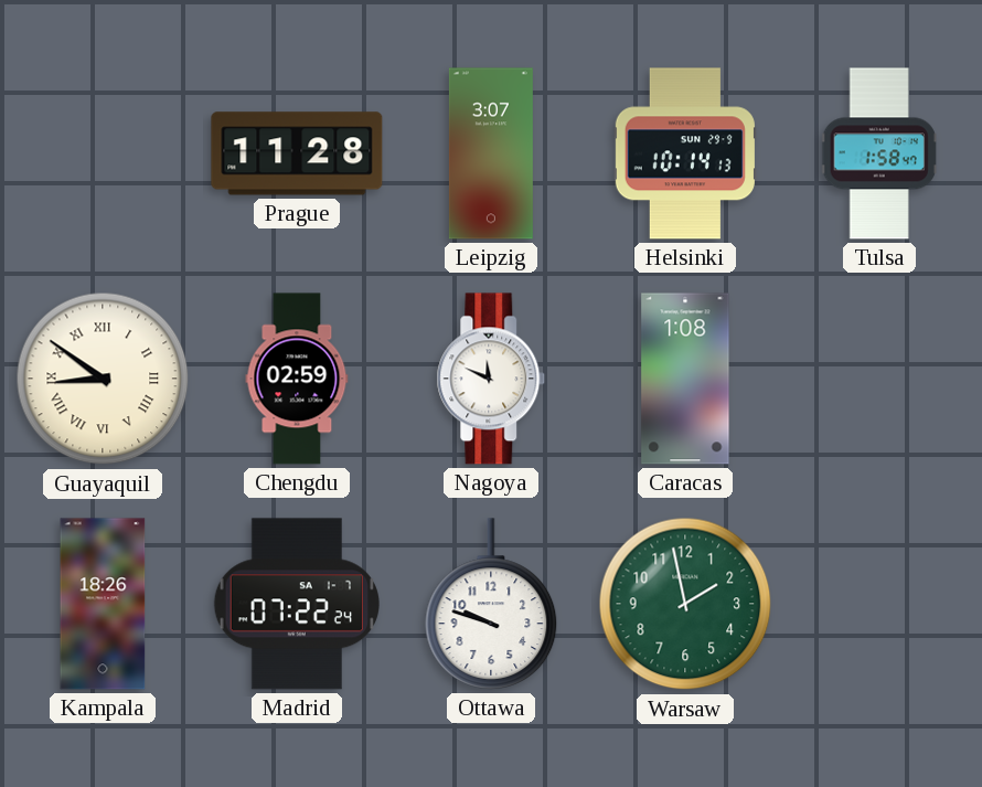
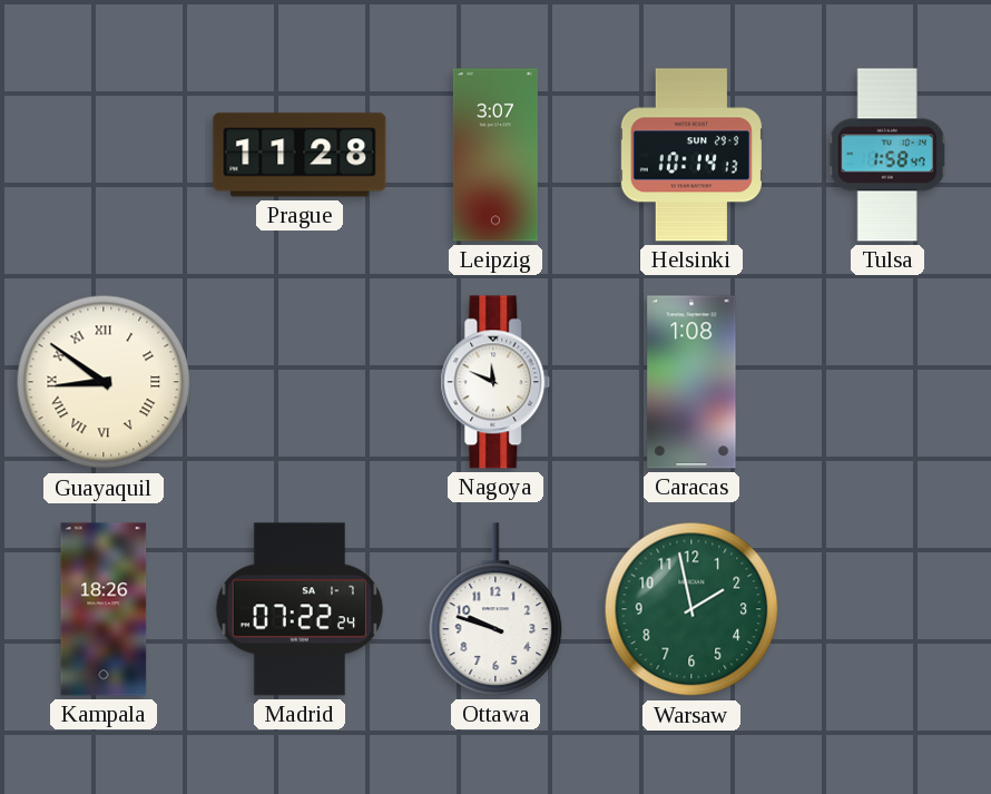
Chengdu: 02:59 -> none
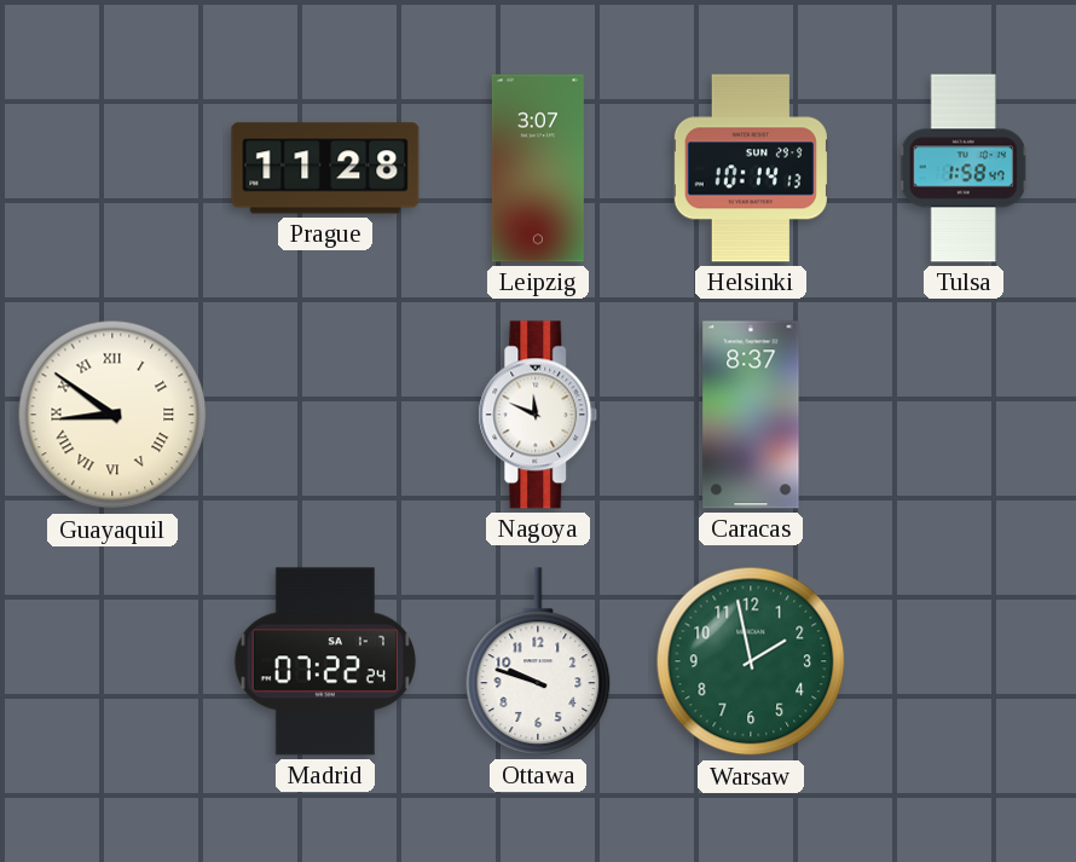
Caracas: 1:08 -> 8:37
Kampala: 18:26 -> none
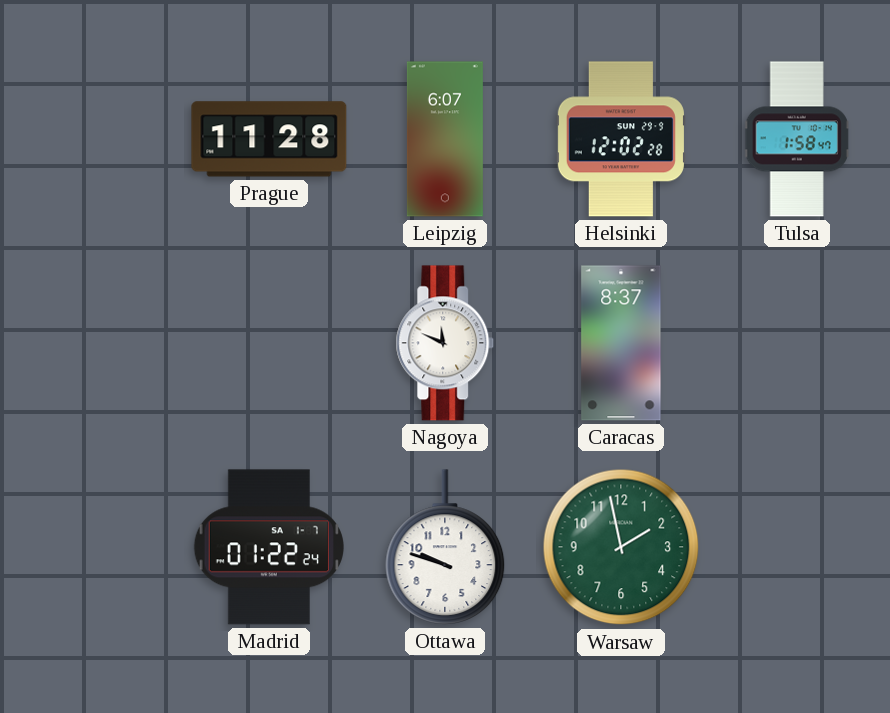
Leipzig: 3:07 -> 6:07
Helsinki: 10:14 -> 12:02
Guayaquil: 8:51 -> none
Madrid: 07:22 -> 01:22
